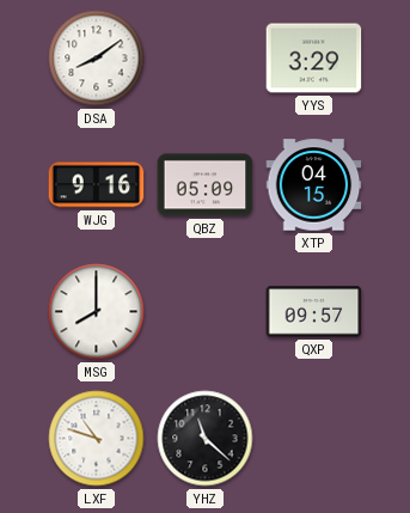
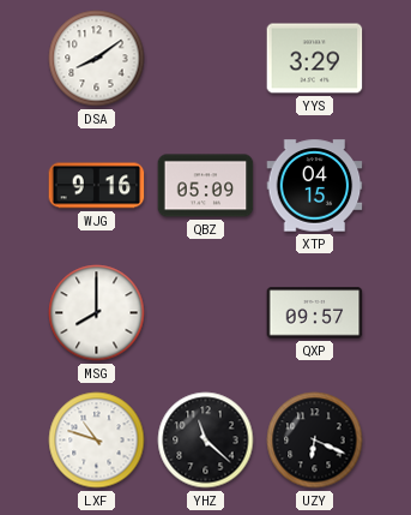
UZY: none -> 6:19
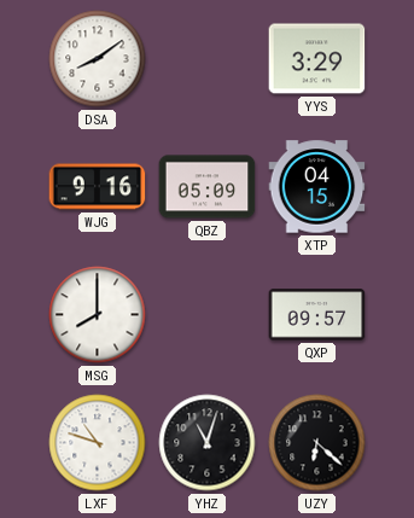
YHZ: 11:22 -> 11:03
UZY: 6:19 -> 6:22
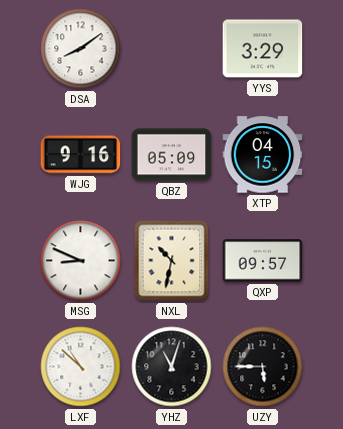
MSG: 8:00 -> 8:49
NXL: none -> 10:32
LXF: 10:48 -> 10:52
UZY: 6:22 -> 5:45
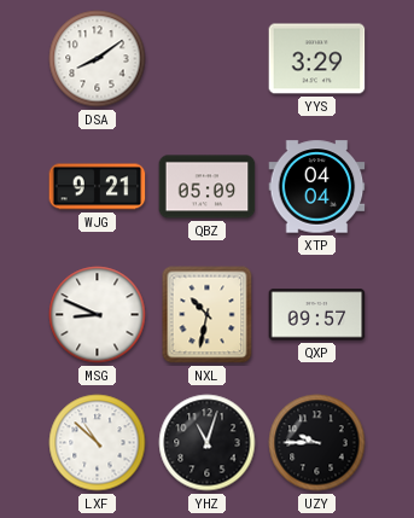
WJG: 9:16 -> 9:21
XTP: 04:15 -> 04:04
UZY: 5:45 -> 9:45
